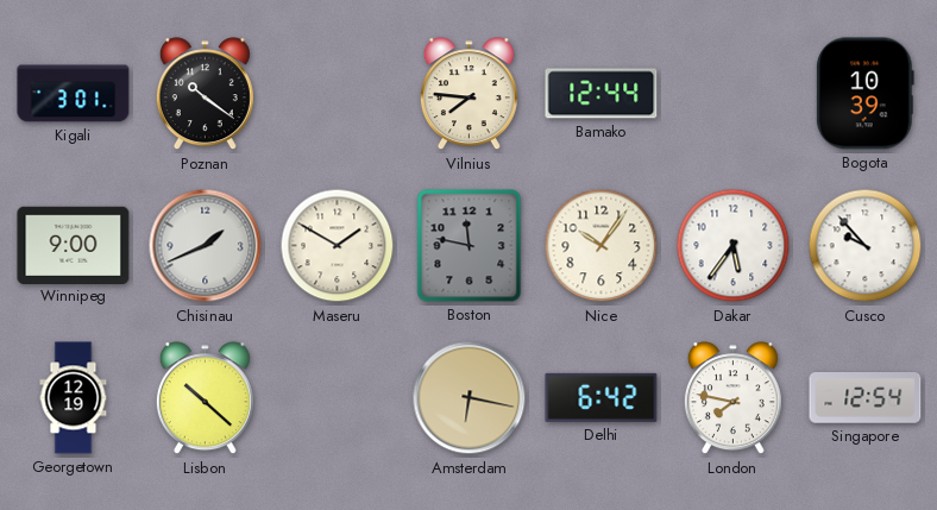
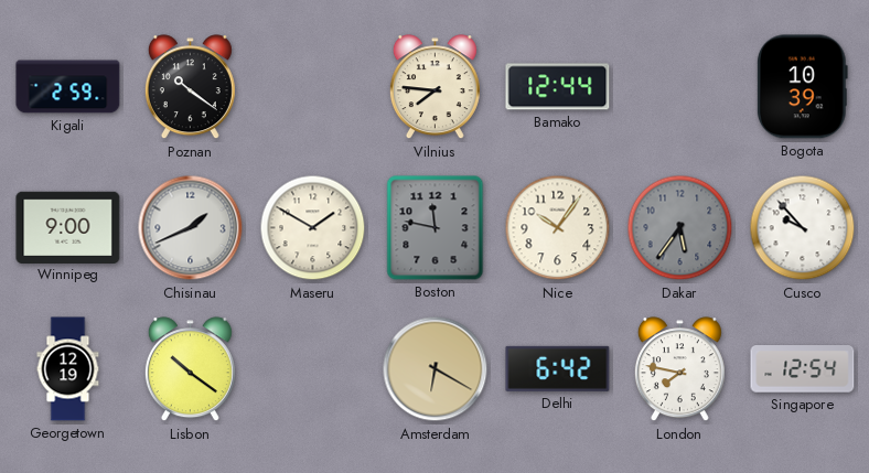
Kigali: 3:01 -> 2:59
Dakar dial: white -> grey
Lisbon: 10:22 -> 10:21
Amsterdam: 6:17 -> 6:20
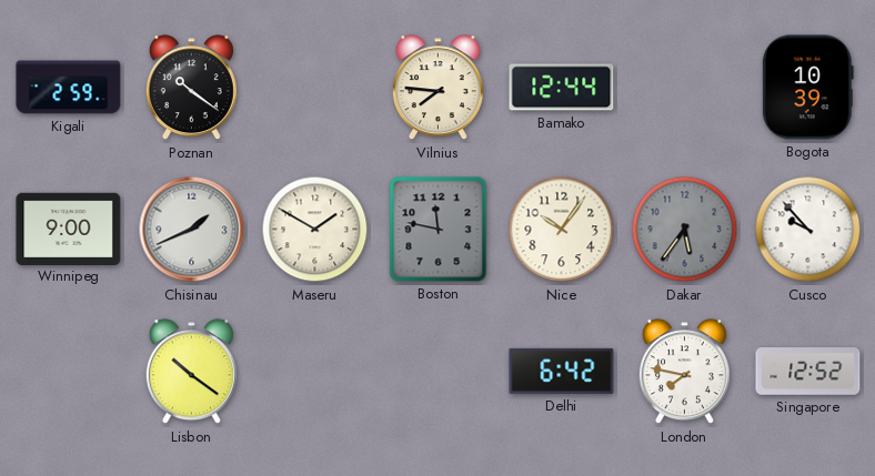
Georgetown: 12:19 -> none
Amsterdam: 6:20 -> none
Singapore: 12:54 -> 12:52
